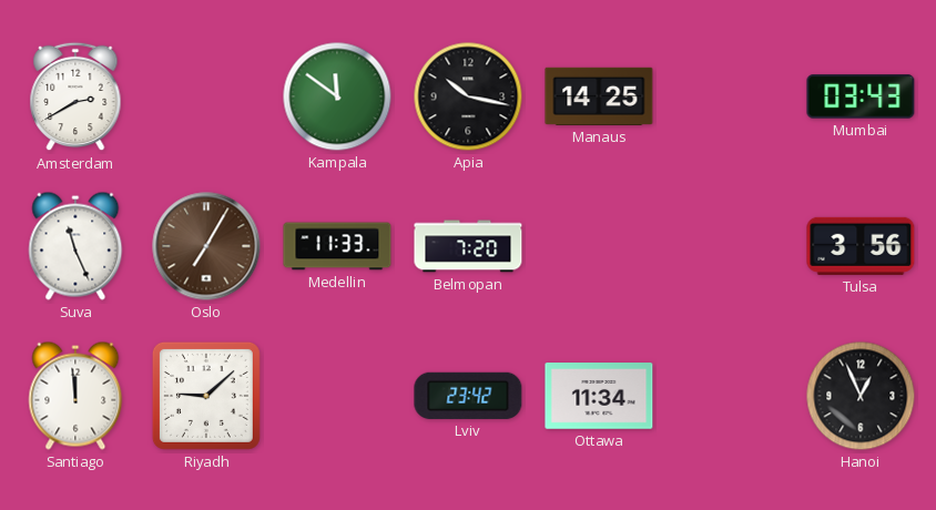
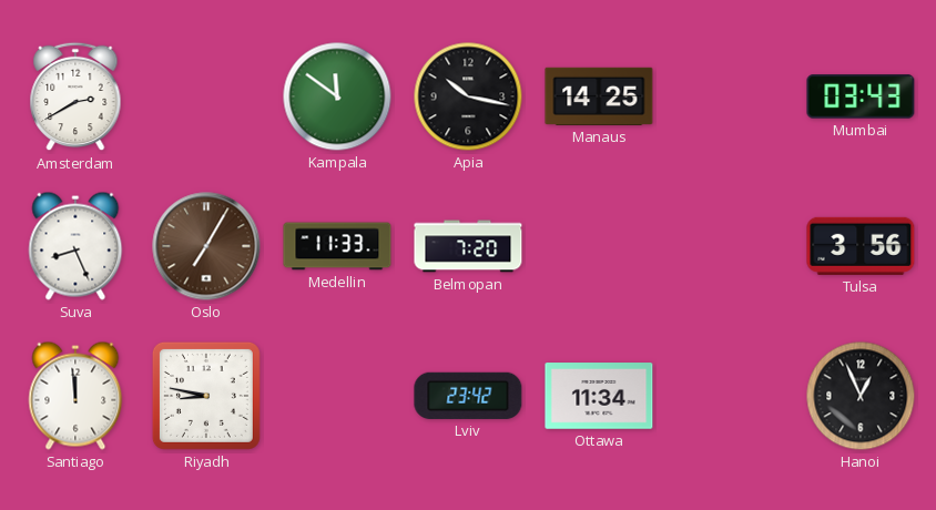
Suva: 11:26 -> 8:26
Riyadh: 9:08 -> 8:47
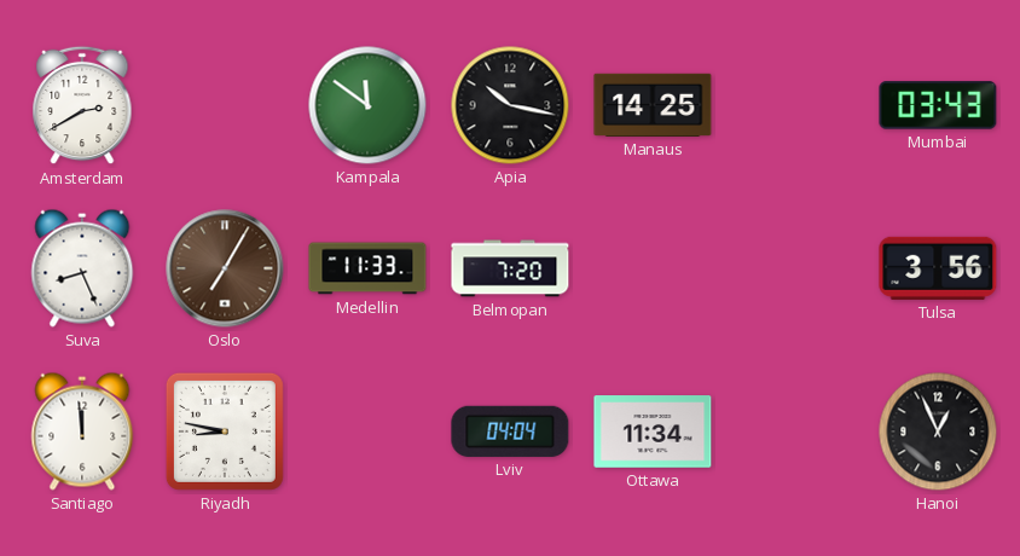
Lviv: 23:42 -> 04:04
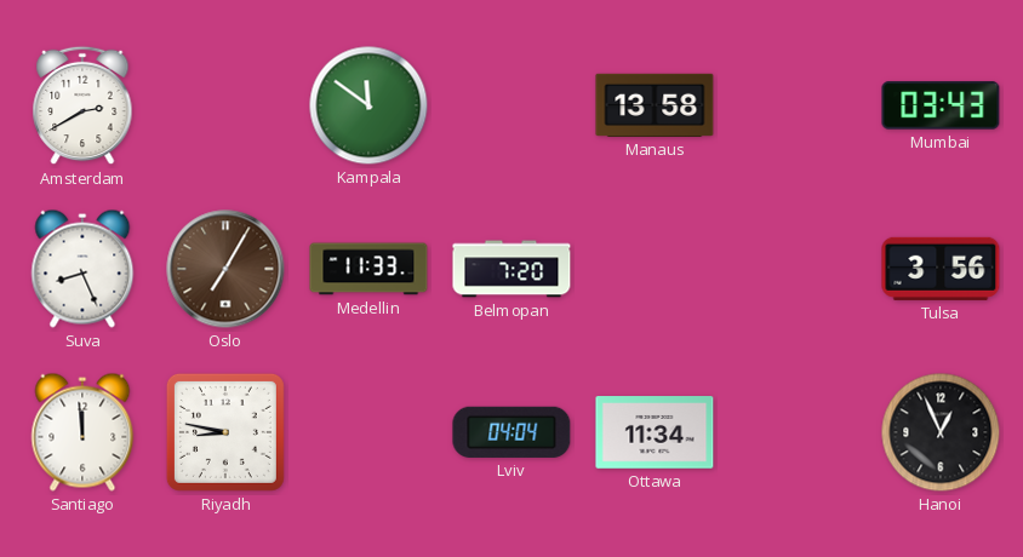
Apia: 10:17 -> none
Manaus: 14:25 -> 13:58
